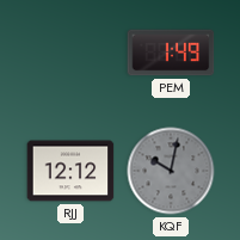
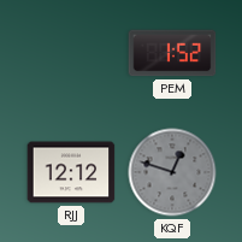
PEM: 1:49 -> 1:52
KQF: 10:02 -> 12:48
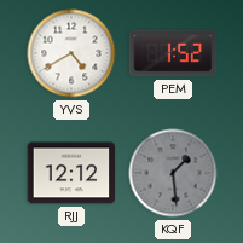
YVS: none -> 4:40
KQF: 12:48 -> 1:29
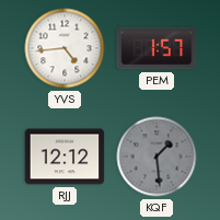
YVS: 4:40 -> 4:44
PEM: 1:52 -> 1:57
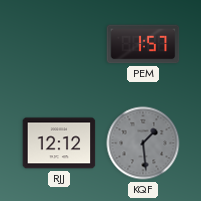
YVS: 4:44 -> none
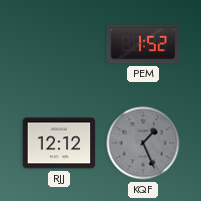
PEM: 1:57 -> 1:52
KQF: 1:29 -> 1:26
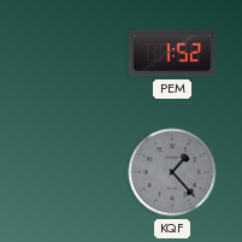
RJJ: 12:12 -> none
KQF: 1:26 -> 1:23
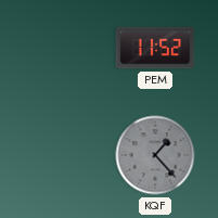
PEM: 1:52 -> 11:52
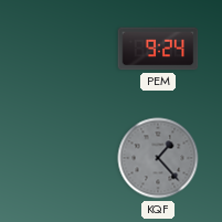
PEM: 11:52 -> 9:24
